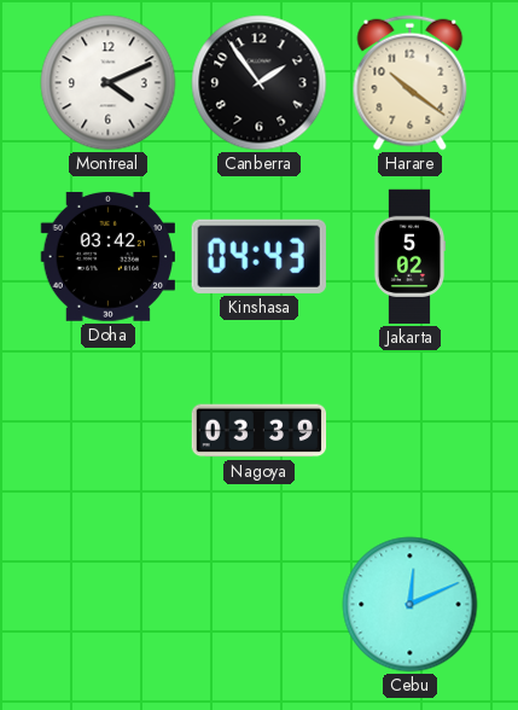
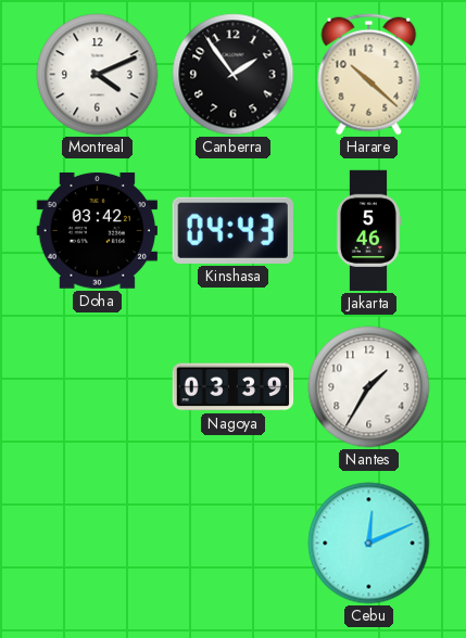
Harare: 10:21 -> 10:22
Jakarta: 5:02 -> 5:46
Nantes: none -> 1:35
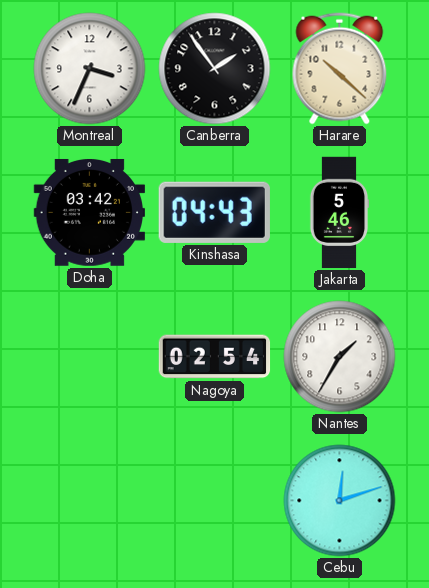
Montreal: 4:11 -> 3:34
Nagoya: 03:39 -> 02:54
Cebu: 12:11 -> 12:12
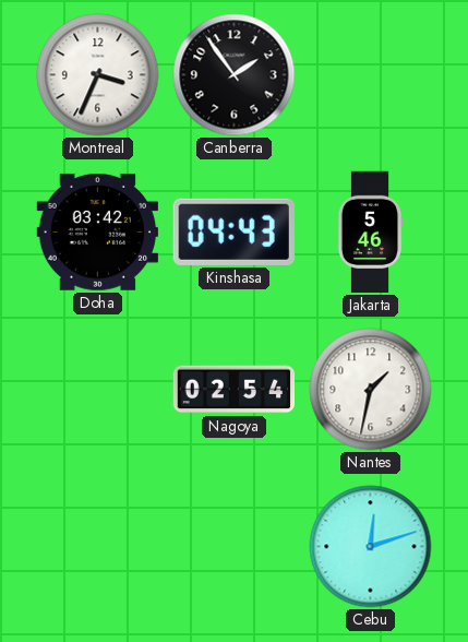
Harare: 10:22 -> none
Nantes: 1:35 -> 1:32
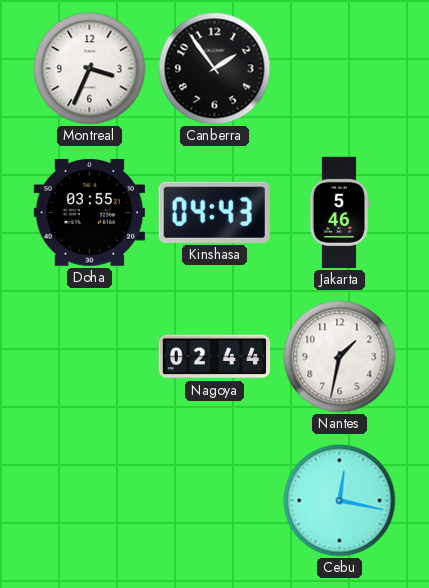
Doha: 03:42 -> 03:55
Nagoya: 02:54 -> 02:44
Cebu: 12:12 -> 12:17
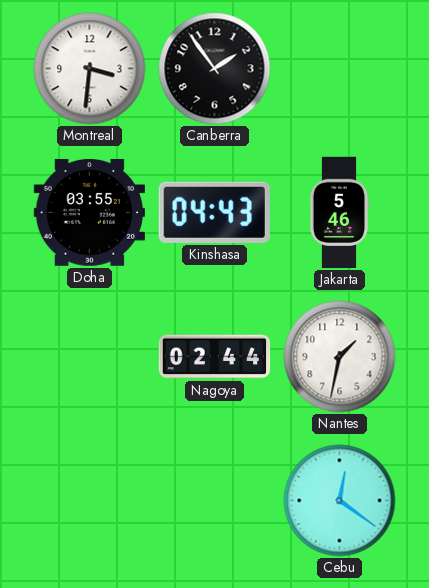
Montreal: 3:34 -> 3:31
Cebu: 12:17 -> 12:21
